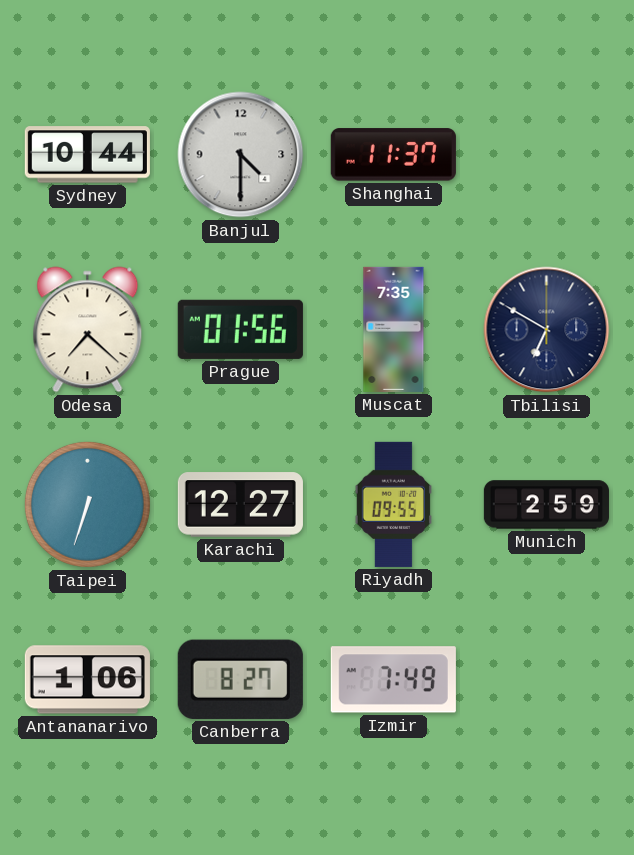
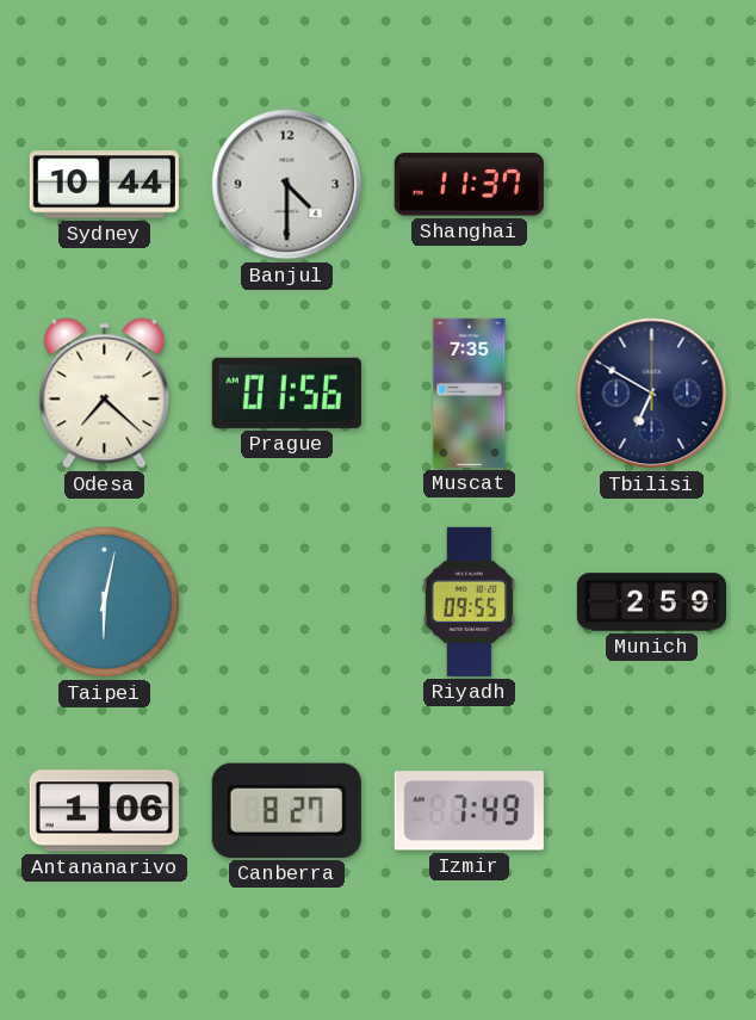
Taipei: 6:33 -> 6:02
Karachi: 12:27 -> none
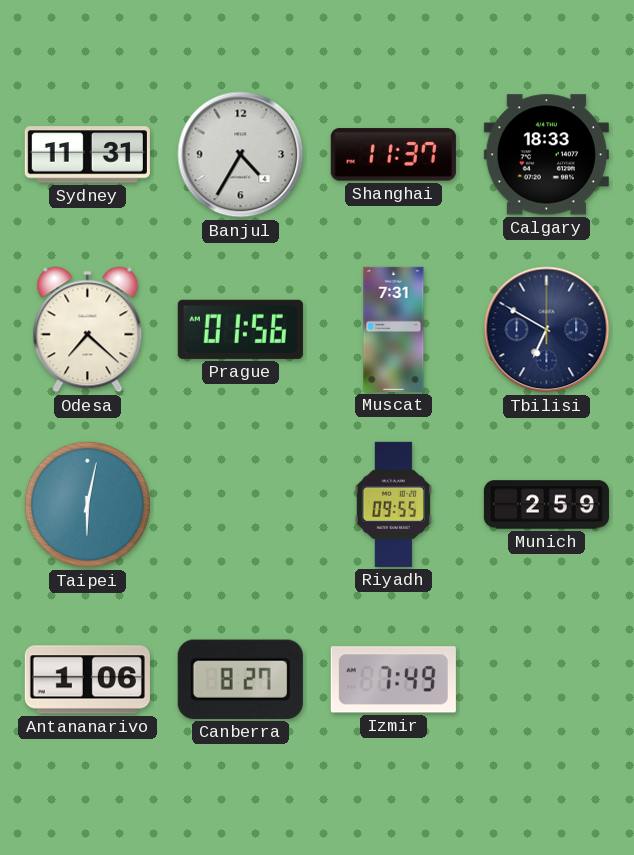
Sydney: 10:44 -> 11:31
Banjul: 4:30 -> 4:35
Calgary: none -> 18:33
Muscat: 7:35 -> 7:31
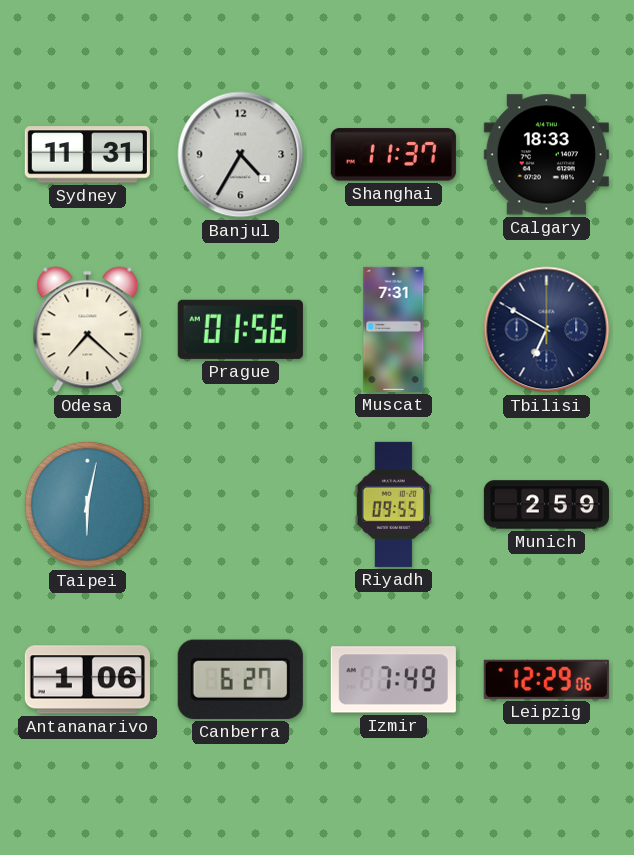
Canberra: 8:27 -> 6:27
Leipzig: none -> 12:29
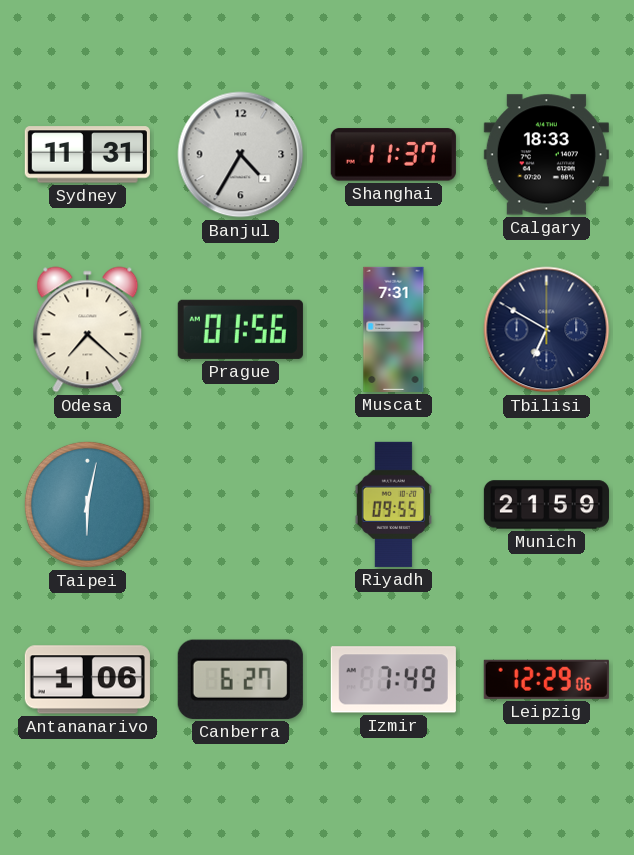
Munich: 2:59 -> 21:59
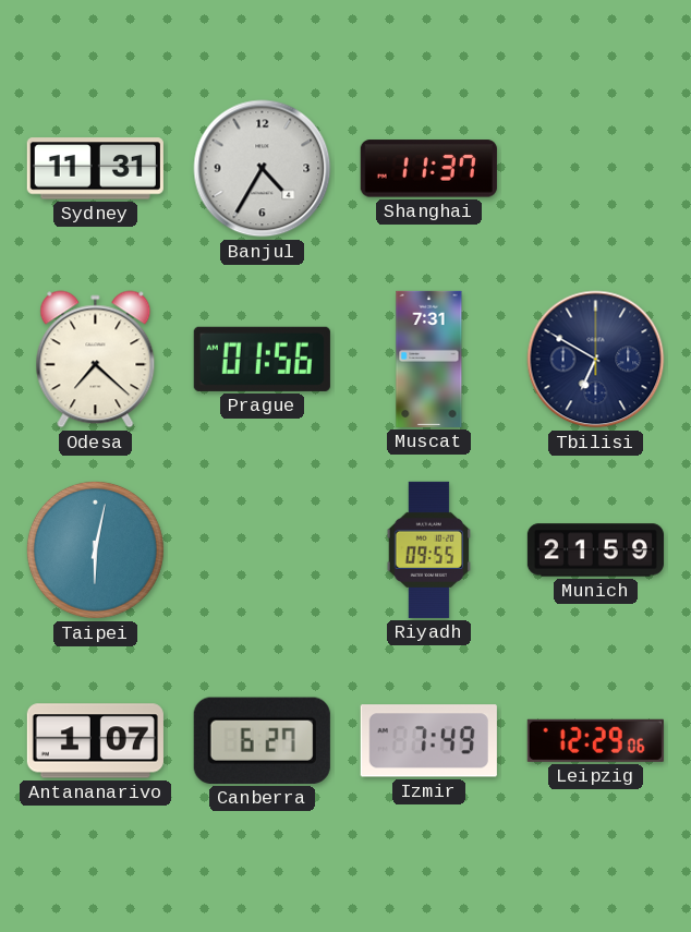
Calgary: 18:33 -> none
Antananarivo: 1:06 -> 1:07
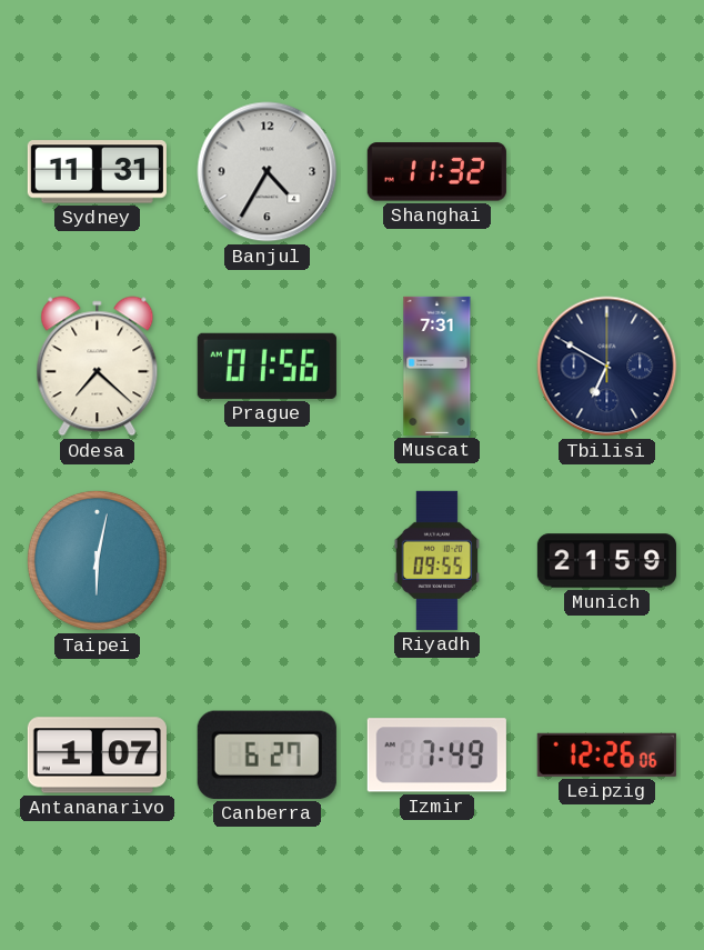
Shanghai: 11:37 -> 11:32
Leipzig: 12:29 -> 12:26
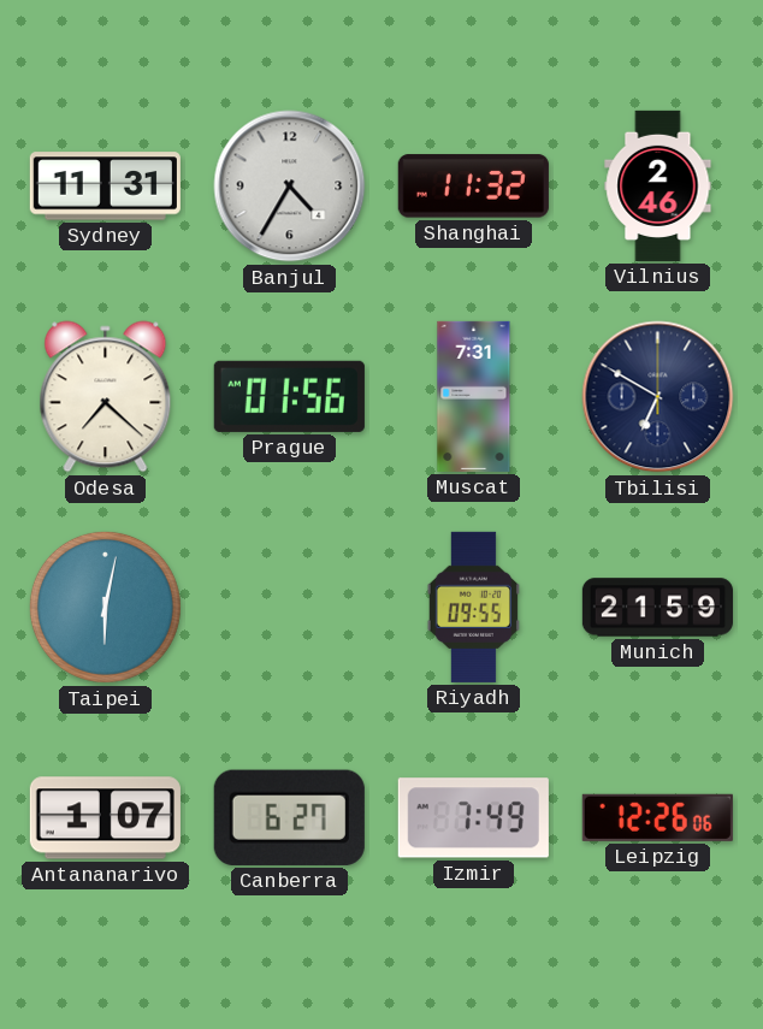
Vilnius: none -> 2:46
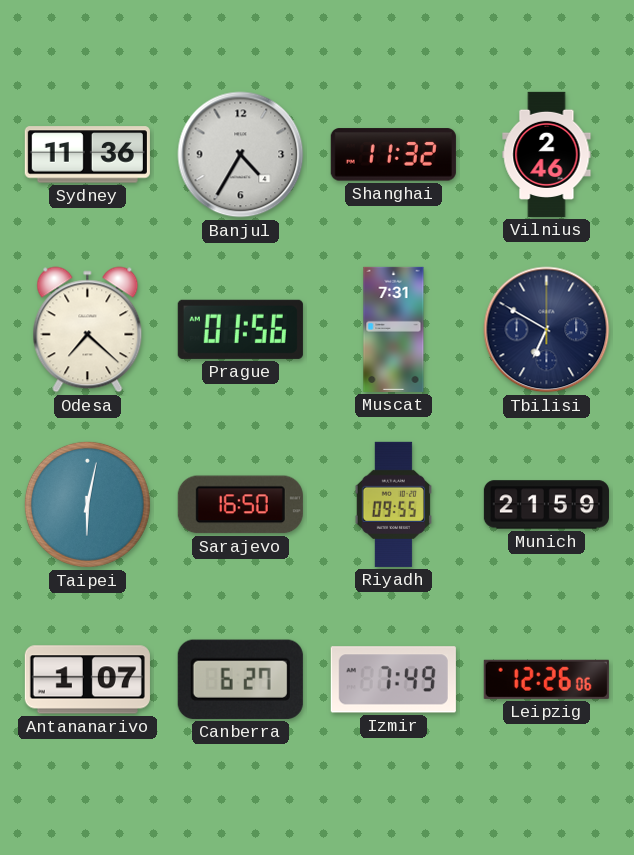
Sydney: 11:31 -> 11:36
Sarajevo: none -> 16:50
